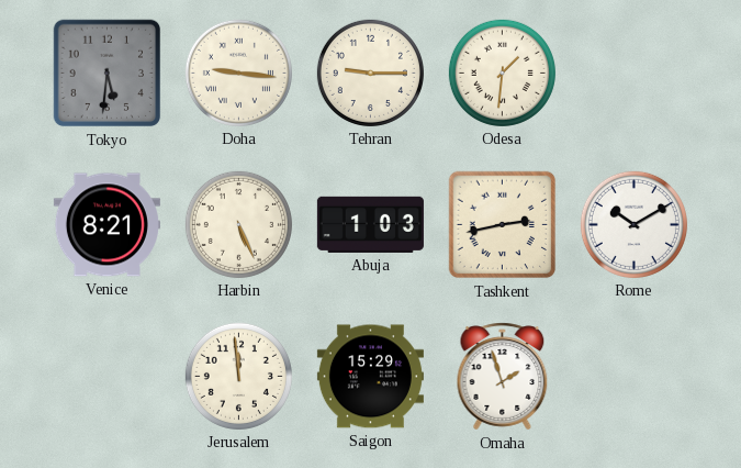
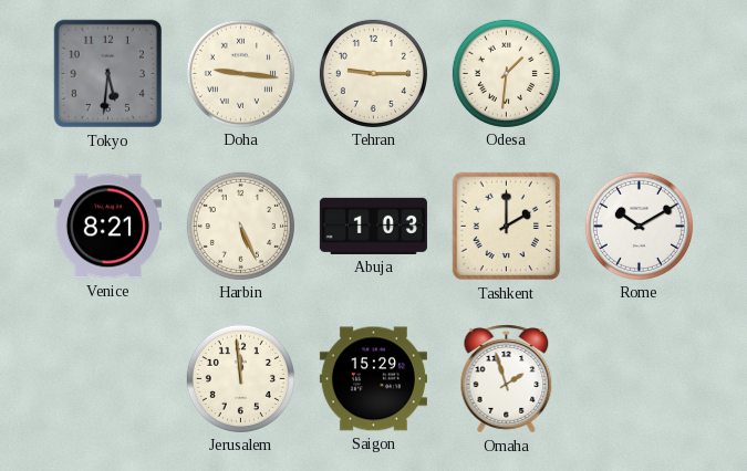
Tashkent: 2:43 -> 2:00
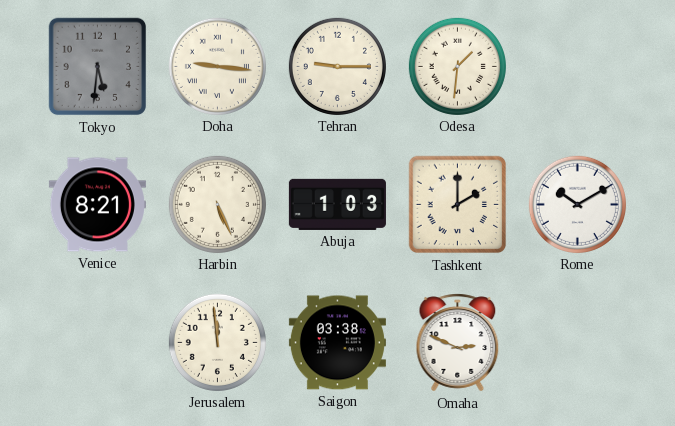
Saigon: 15:29 -> 03:38
Omaha: 1:57 -> 2:49
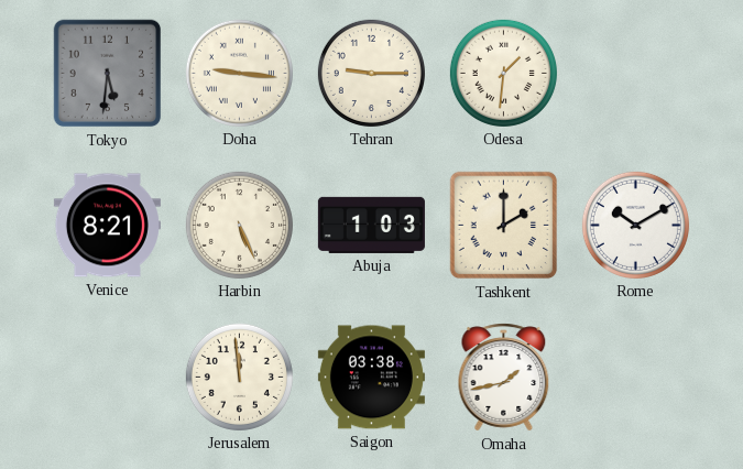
Omaha: 2:49 -> 1:43
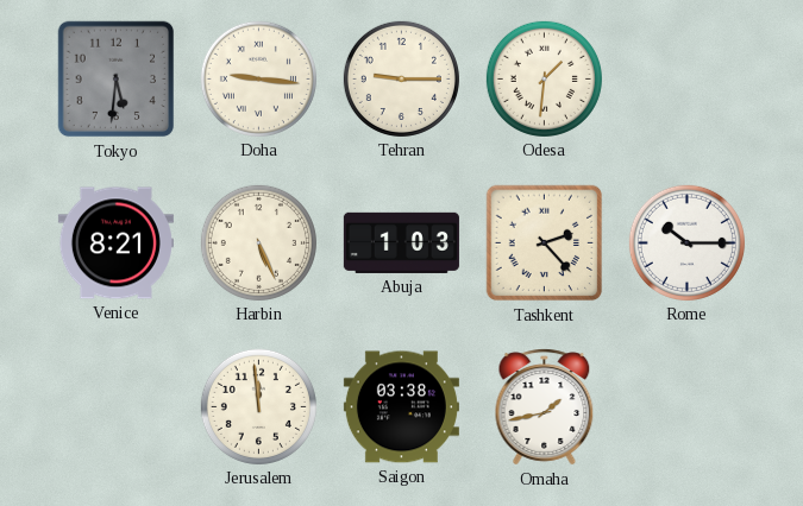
Tashkent: 2:00 -> 2:23
Rome: 10:10 -> 10:15
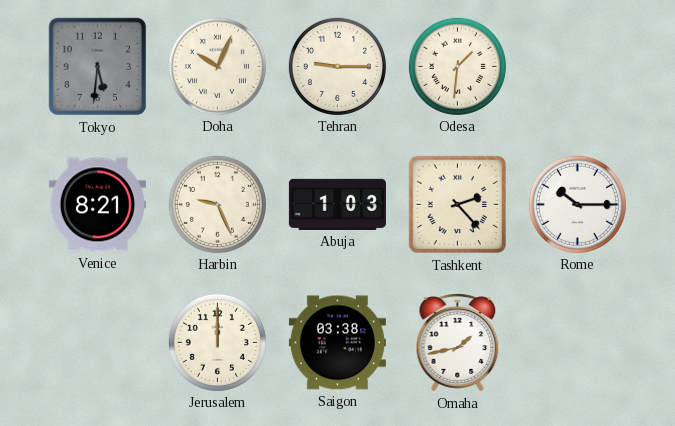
Doha: 9:16 -> 10:04
Harbin: 5:26 -> 9:26
Jerusalem: 11:59 -> 12:00
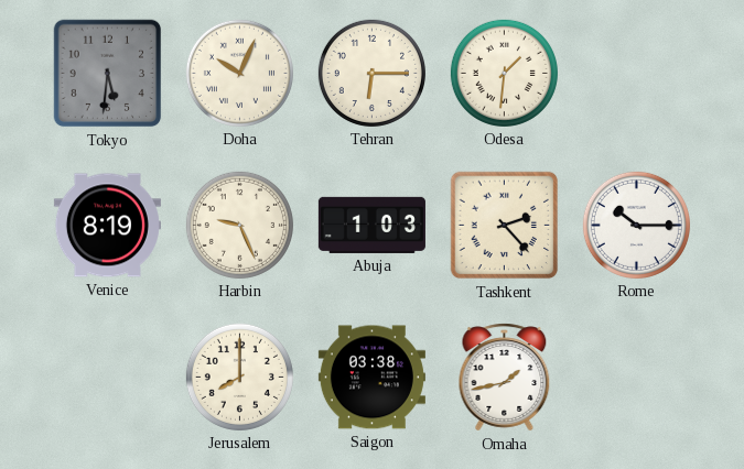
Tehran: 9:15 -> 6:15
Venice: 8:21 -> 8:19
Jerusalem: 12:00 -> 8:00
